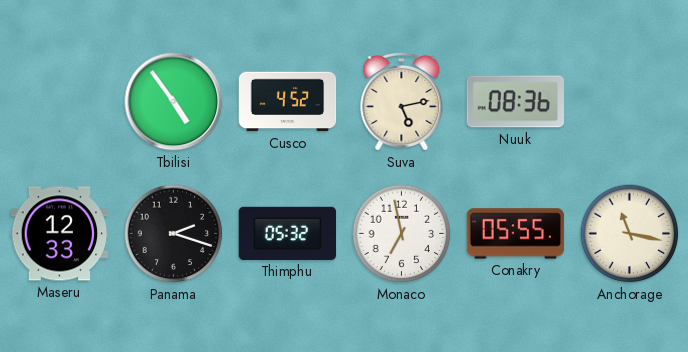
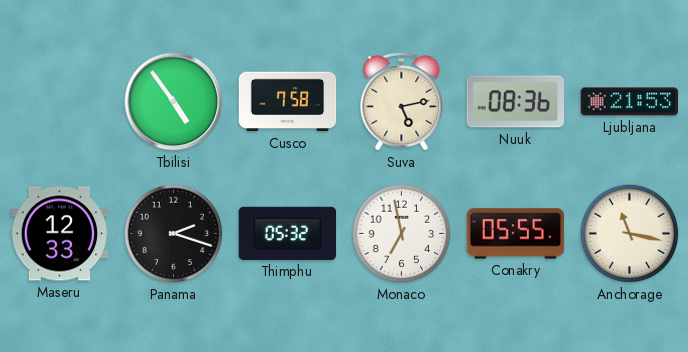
Cusco: 4:52 -> 7:58
Ljubljana: none -> 21:53
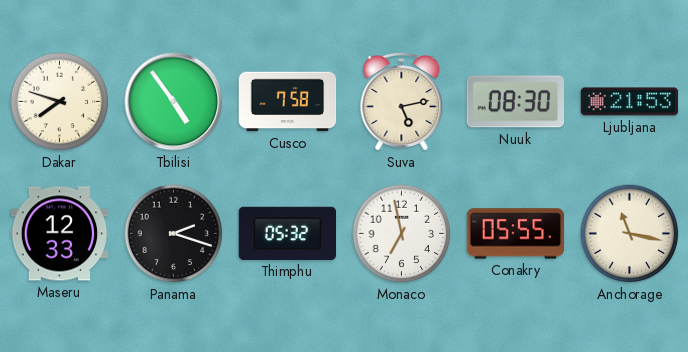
Dakar: none -> 7:48
Nuuk: 08:36 -> 08:30
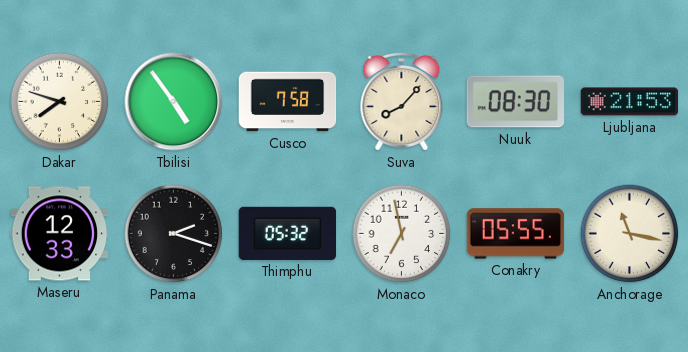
Suva: 5:13 -> 8:07
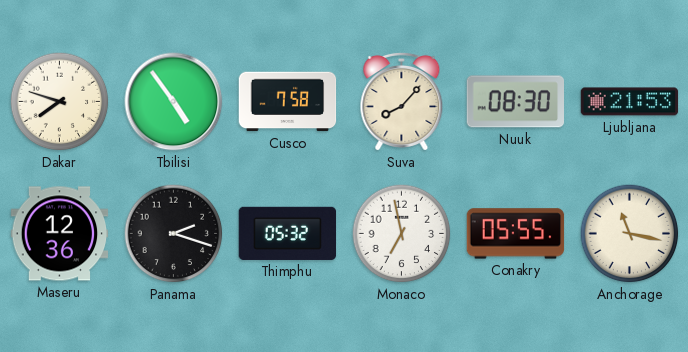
Maseru: 12:33 -> 12:36
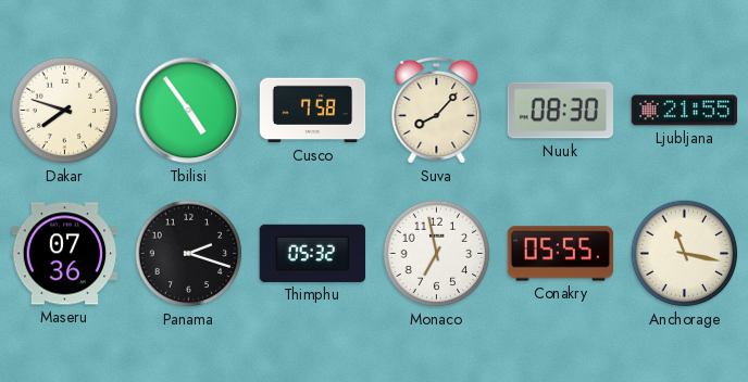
Ljubljana: 21:53 -> 21:55
Maseru: 12:36 -> 07:36
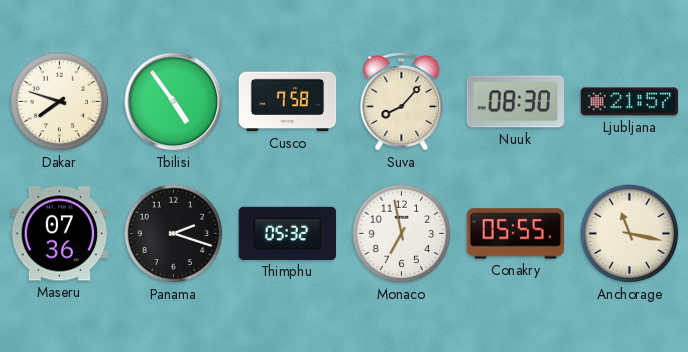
Ljubljana: 21:55 -> 21:57
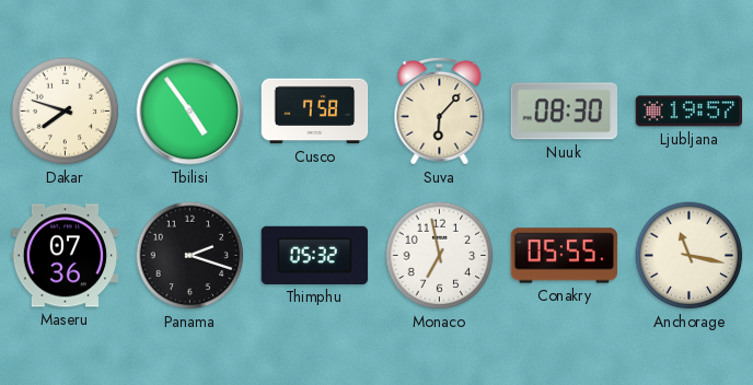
Suva: 8:07 -> 6:07
Ljubljana: 21:57 -> 19:57
